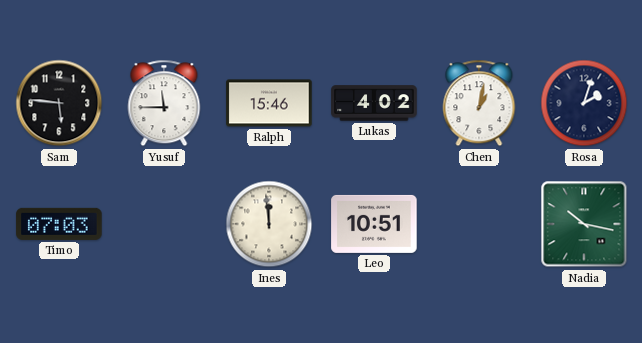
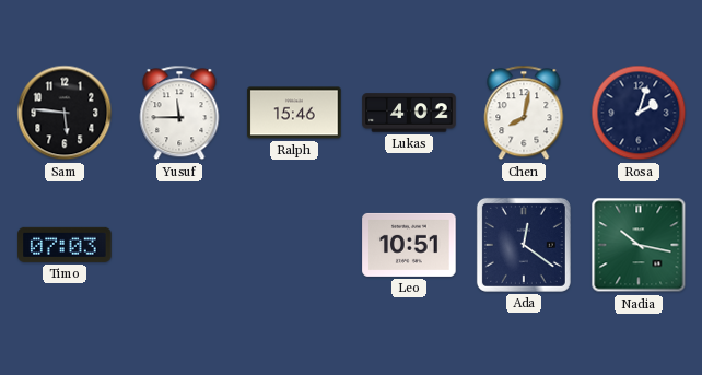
Chen: 1:02 -> 8:02
Ines: 11:59 -> none
Ada: none -> 12:21
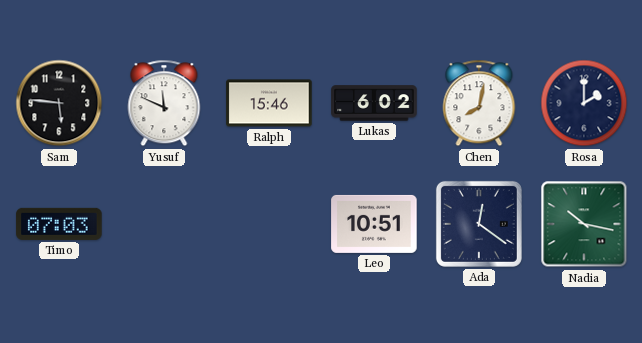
Yusuf: 11:45 -> 11:49
Lukas: 4:02 -> 6:02
Rosa: 2:03 -> 2:00
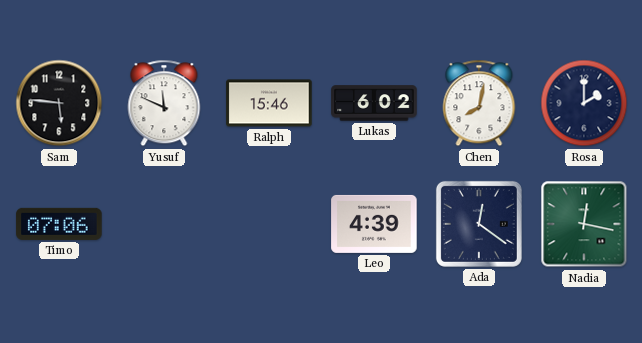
Timo: 07:03 -> 07:06
Leo: 10:51 -> 4:39
Nadia: 10:17 -> 12:17
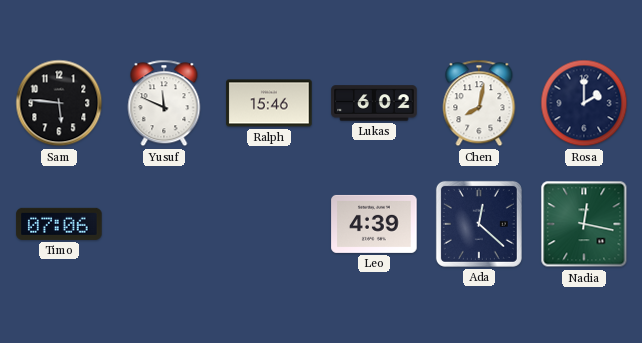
Ada: 12:21 -> 12:22
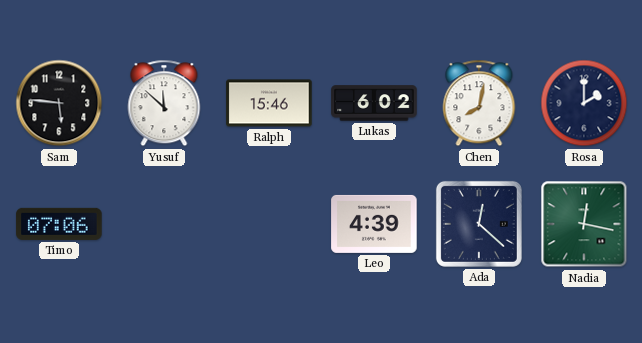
Yusuf: 11:49 -> 11:52
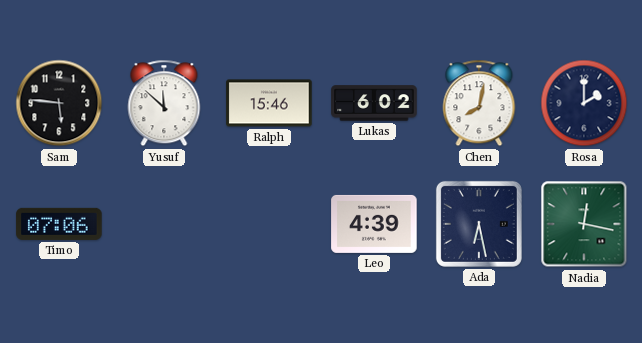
Ada: 12:22 -> 6:28
